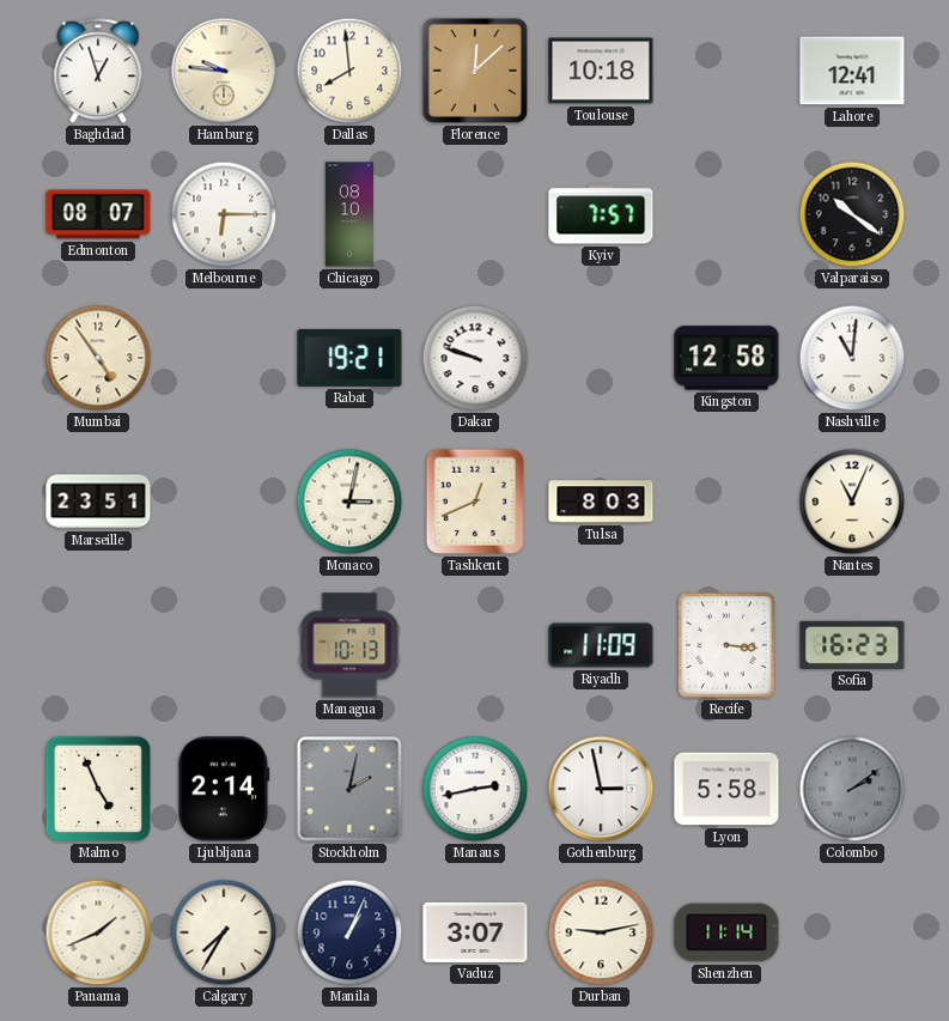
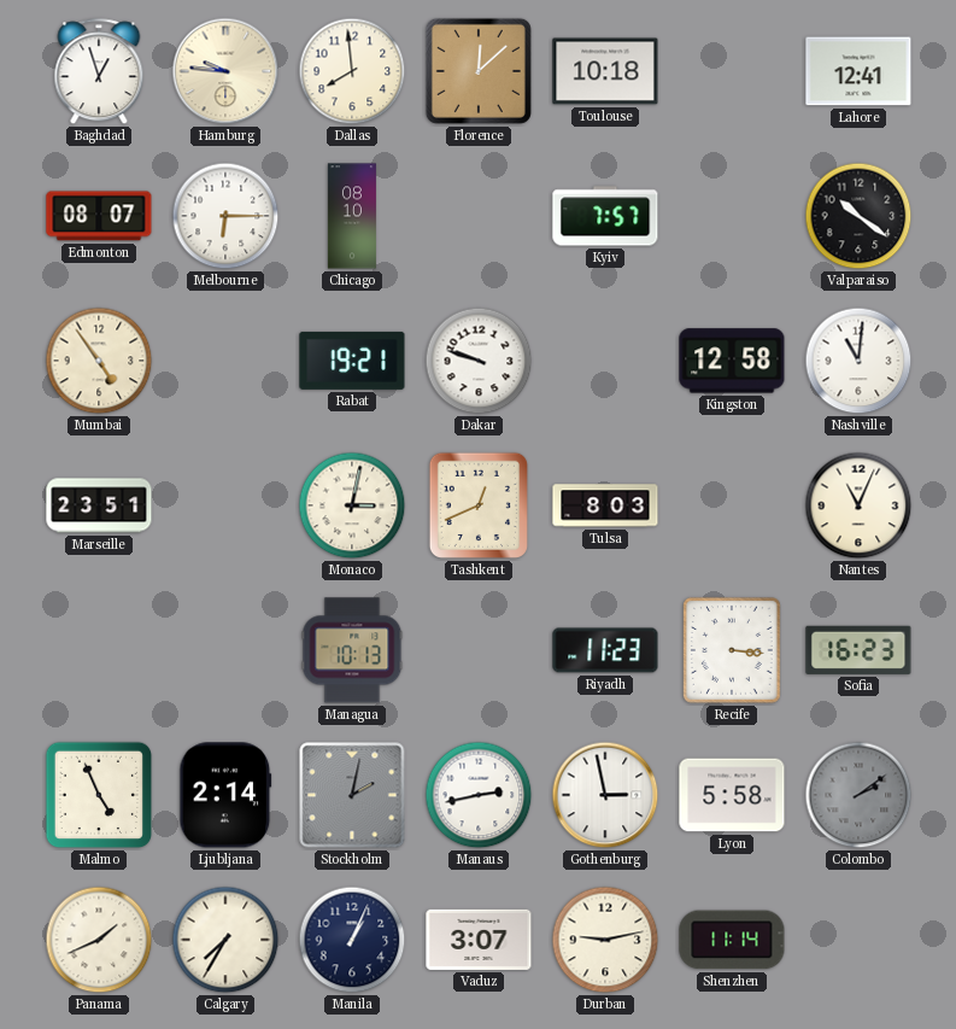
Riyadh: 11:09 -> 11:23
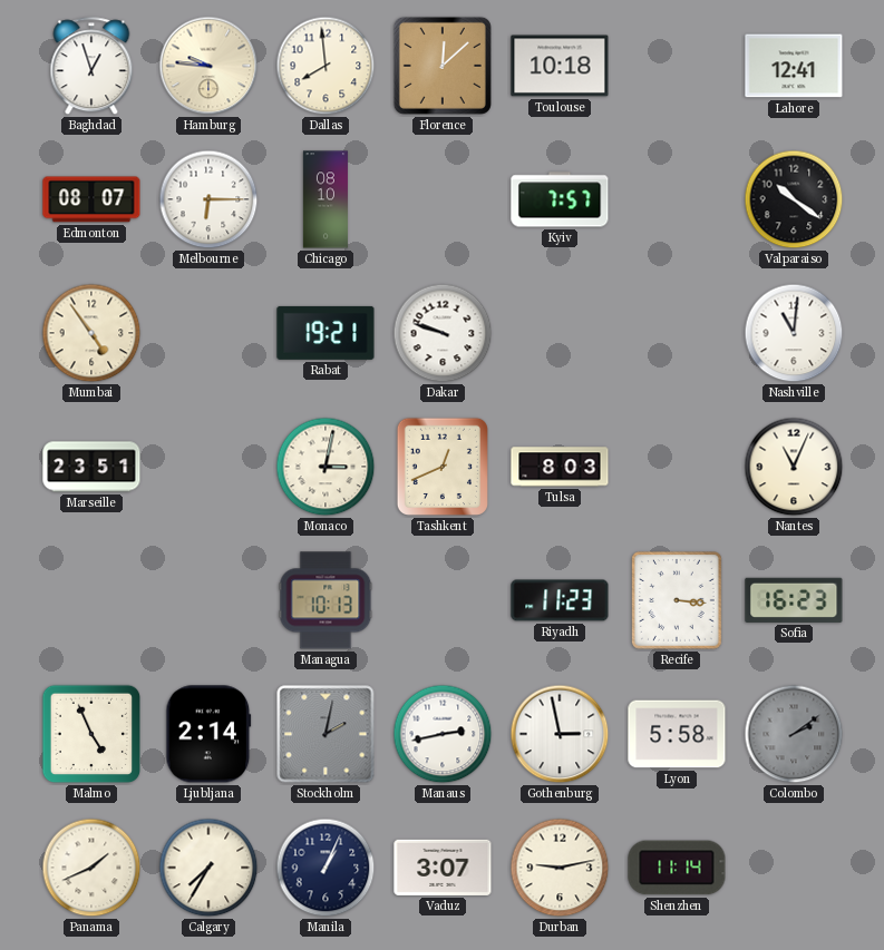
Kingston: 12:58 -> none
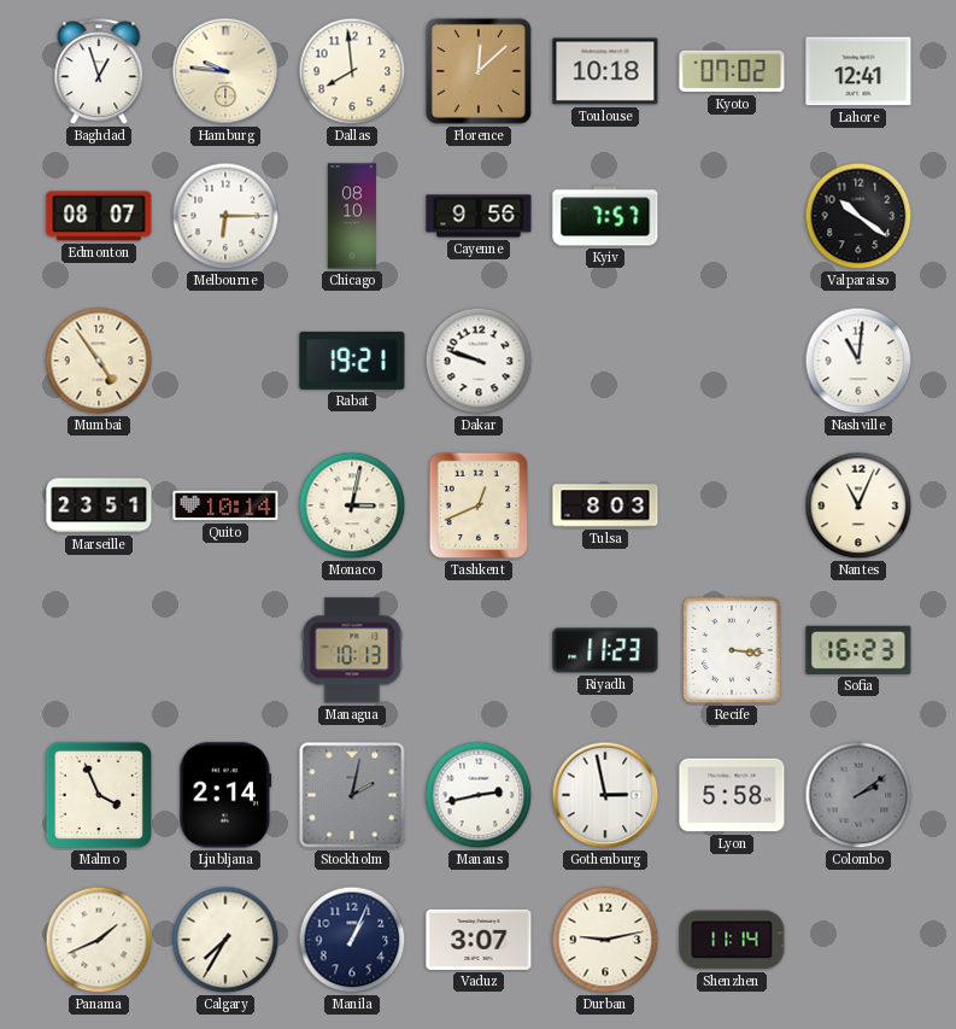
Kyoto: none -> 07:02
Cayenne: none -> 9:56
Quito: none -> 10:14
Malmo: 4:56 -> 3:56
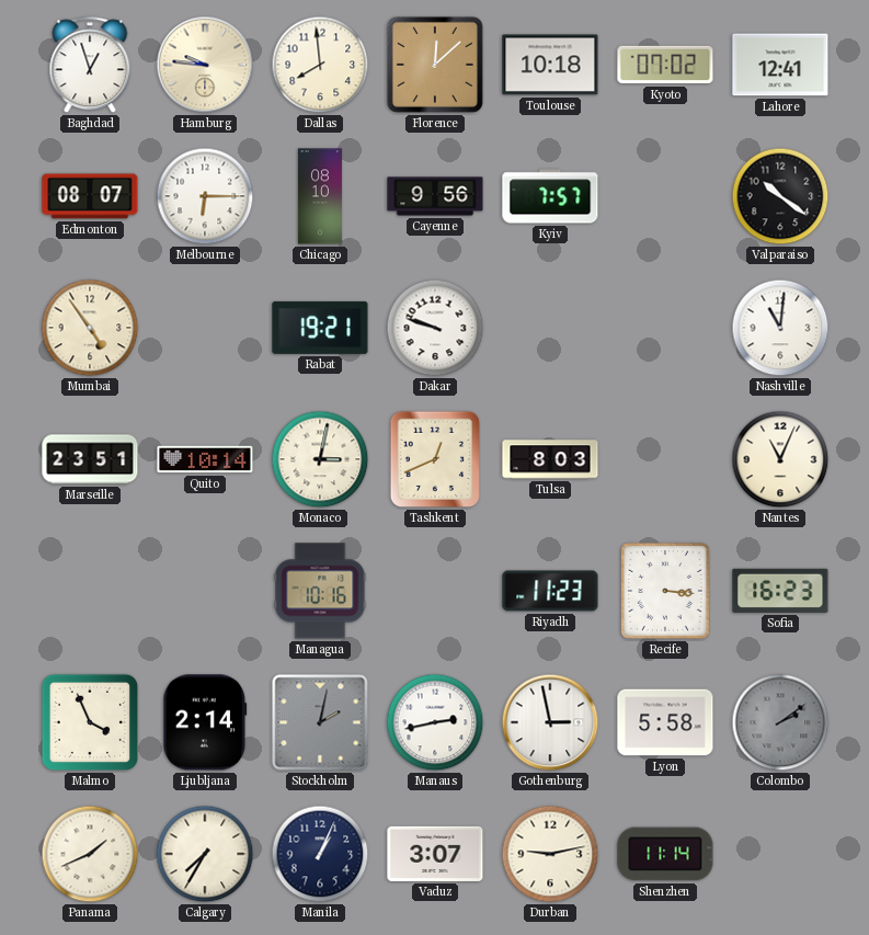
Managua: 10:13 -> 10:16
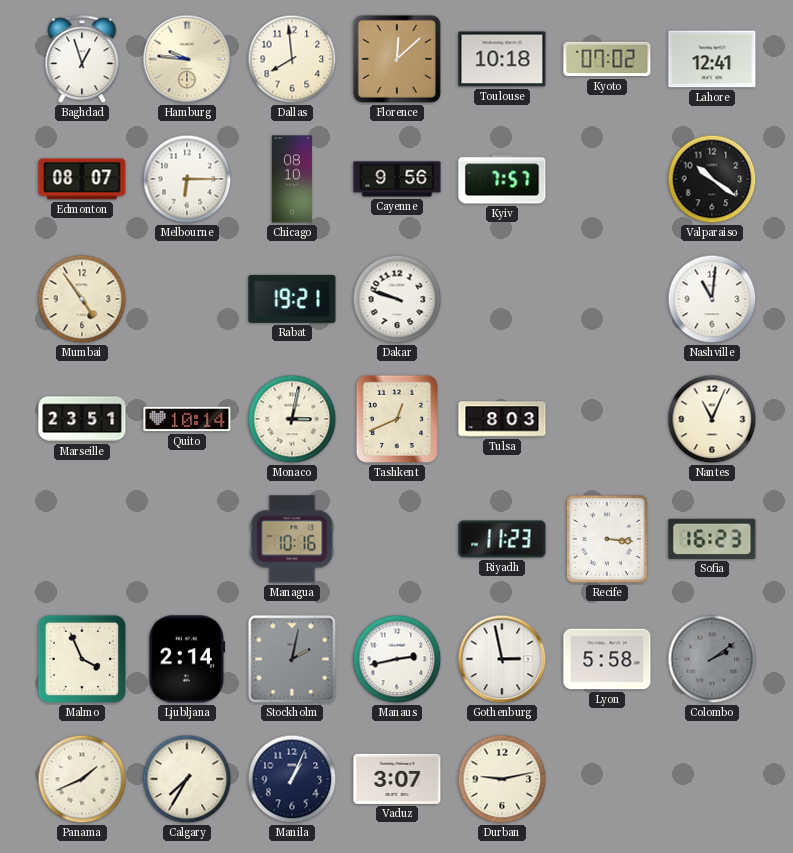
Shenzhen: 11:14 -> none
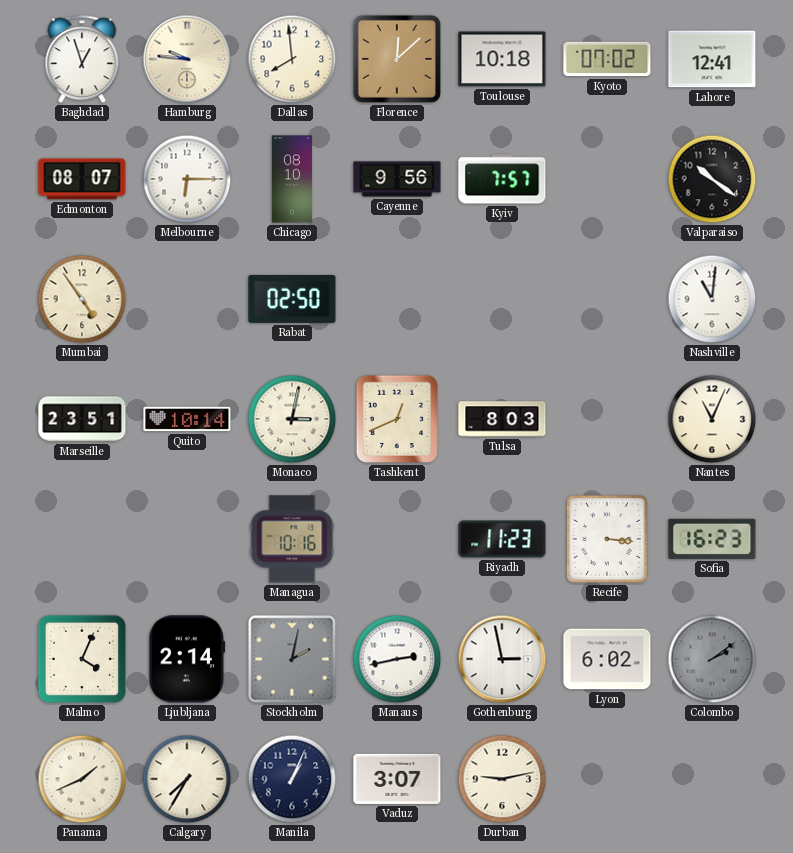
Rabat: 19:21 -> 02:50
Dakar: 9:48 -> none
Malmo: 3:56 -> 4:04
Lyon: 5:58 -> 6:02
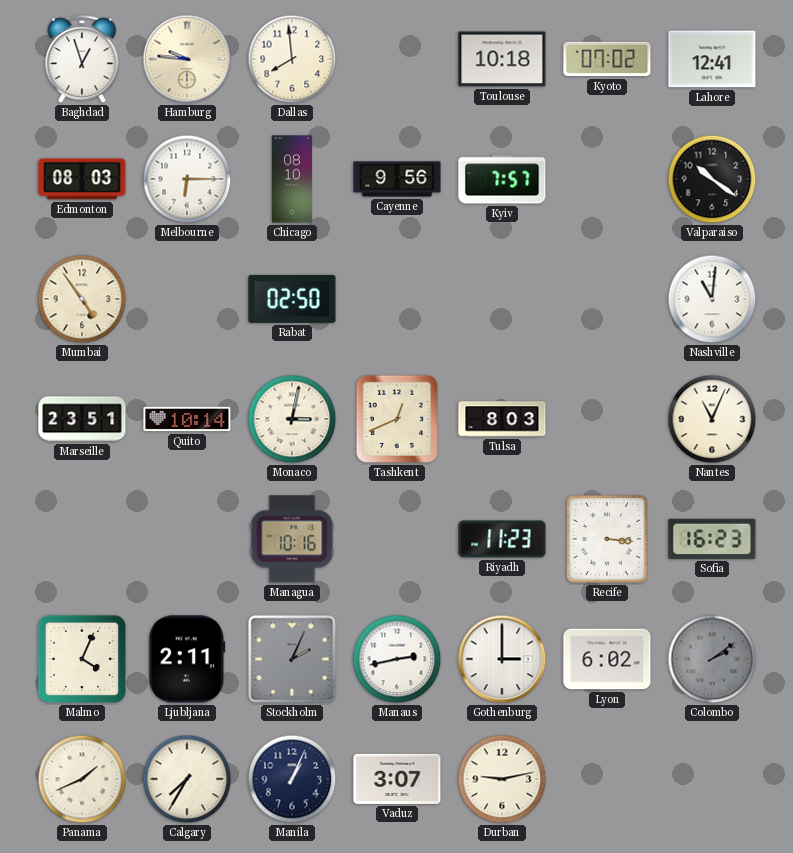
Florence: 12:08 -> none
Edmonton: 08:07 -> 08:03
Ljubljana: 2:14 -> 2:11
Stockholm: 2:02 -> 2:04
Gothenburg: 2:58 -> 3:00
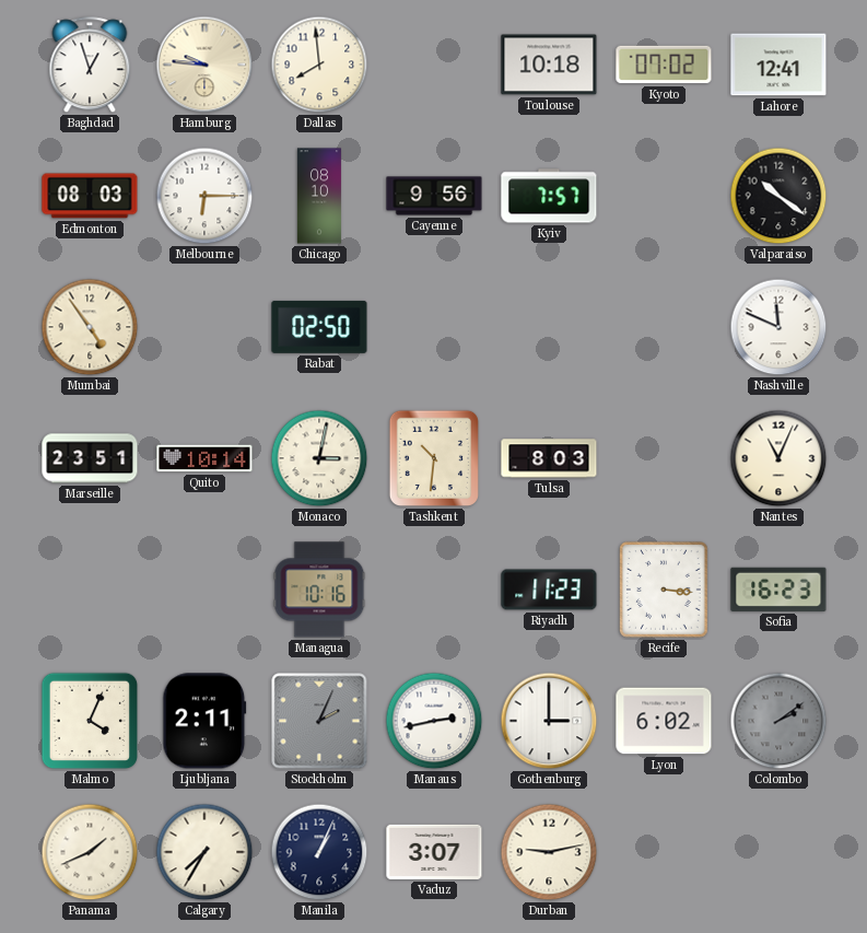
Nashville: 11:01 -> 11:49
Tashkent: 12:41 -> 10:31
